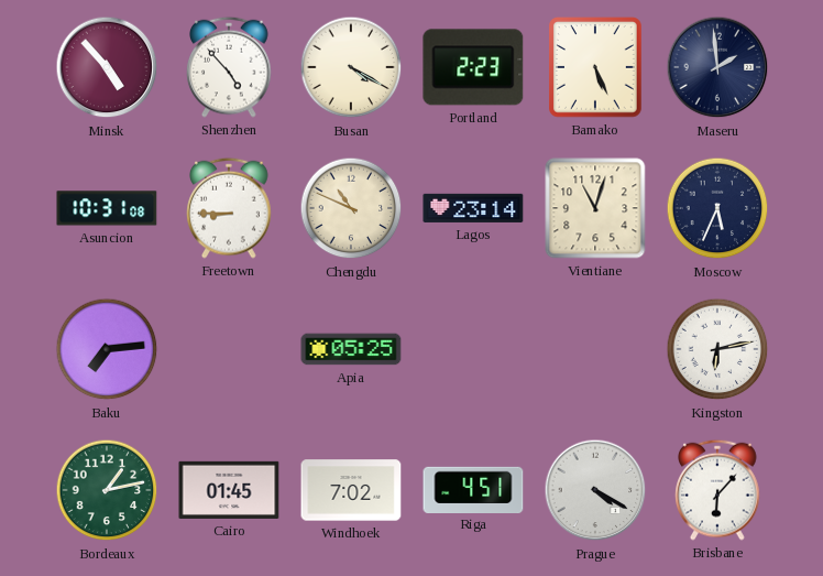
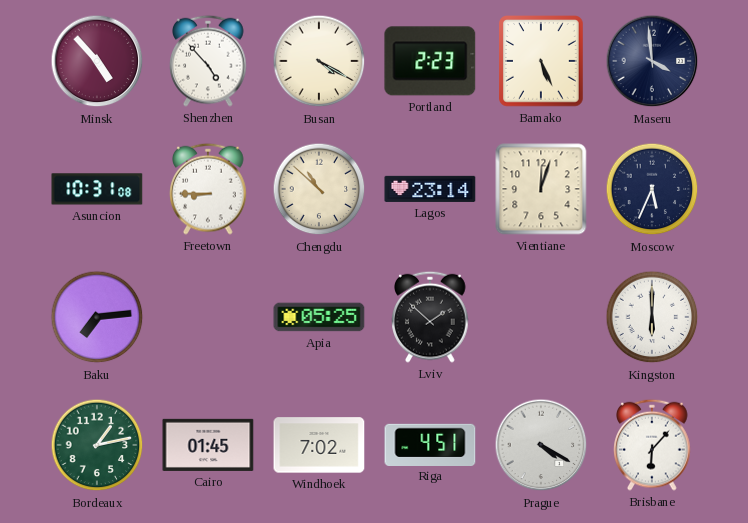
Maseru: 1:59 -> 3:59
Chengdu: 10:49 -> 10:52
Vientiane: 11:03 -> 12:03
Lviv: none -> 1:52
Kingston: 6:13 -> 6:00
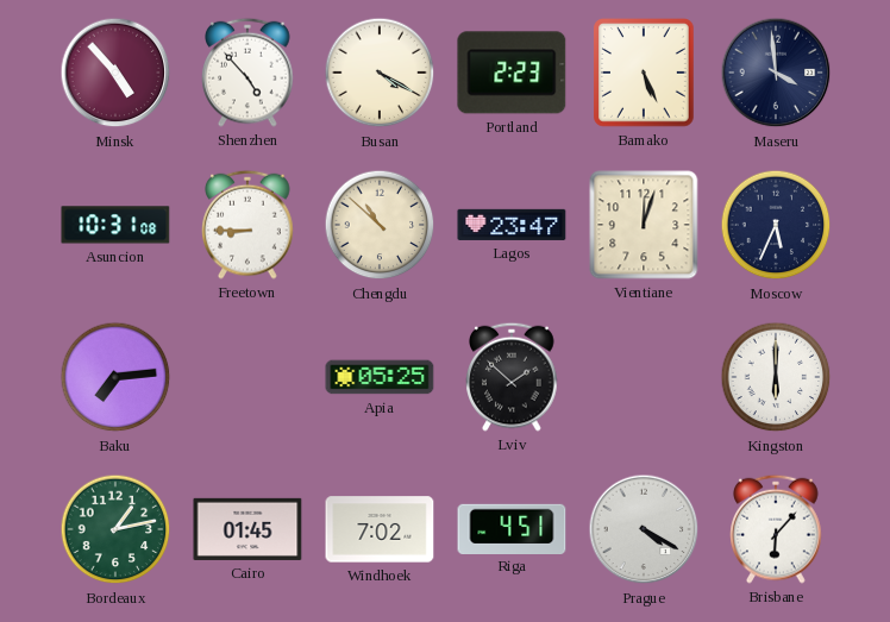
Lagos: 23:14 -> 23:47
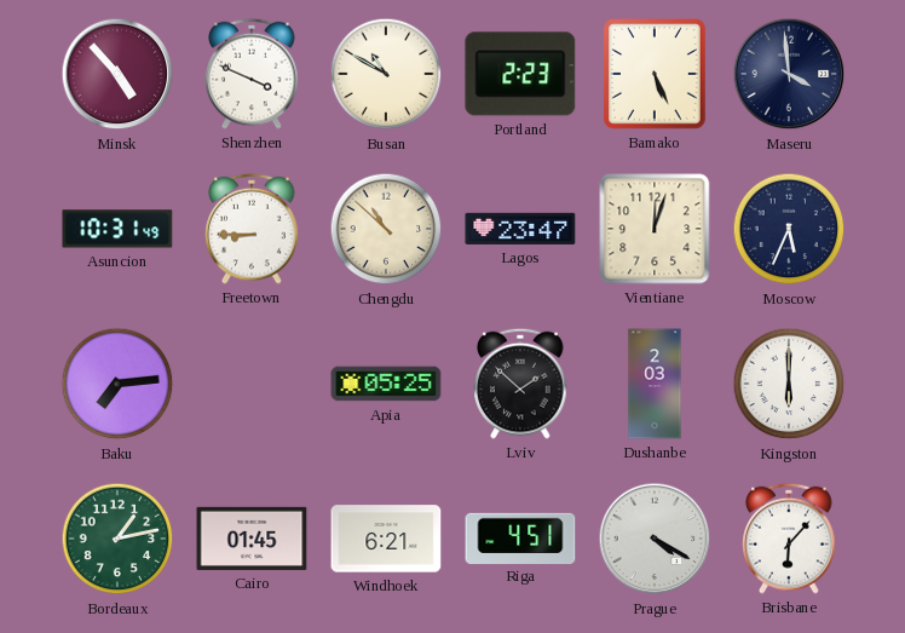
Shenzhen: 4:53 -> 3:49
Busan: 4:20 -> 10:50
Asuncion: 10:31:08 -> 10:31:49
Dushanbe: none -> 2:03
Windhoek: 7:02 -> 6:21
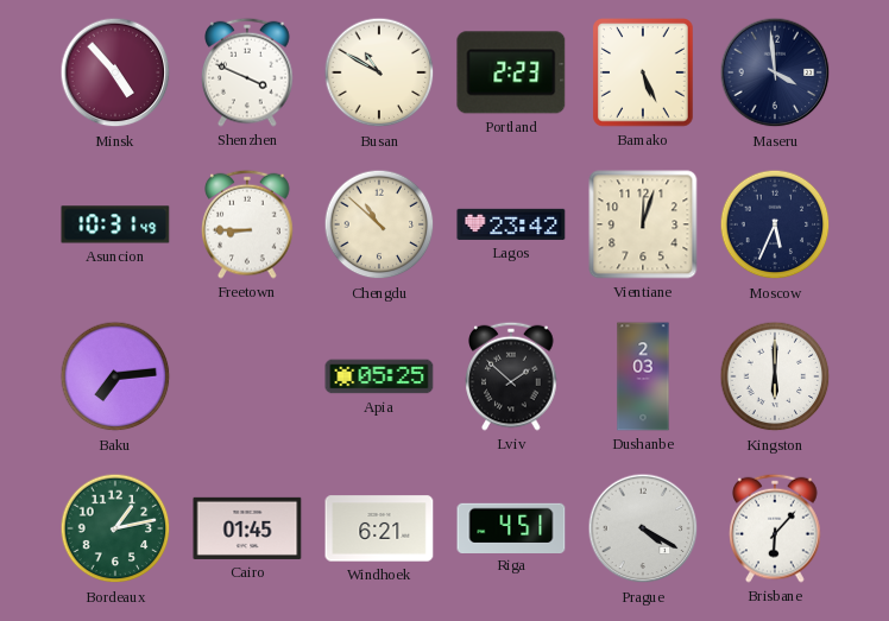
Lagos: 23:47 -> 23:42
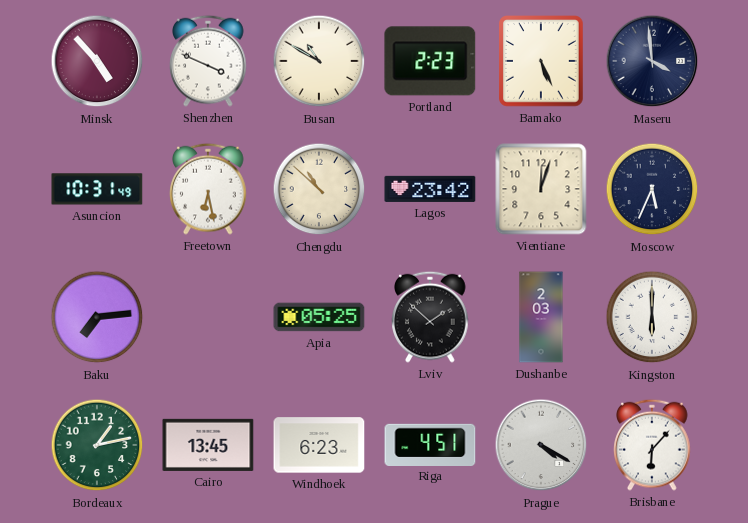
Freetown: 8:45 -> 6:28
Cairo: 01:45 -> 13:45
Windhoek: 6:21 -> 6:23
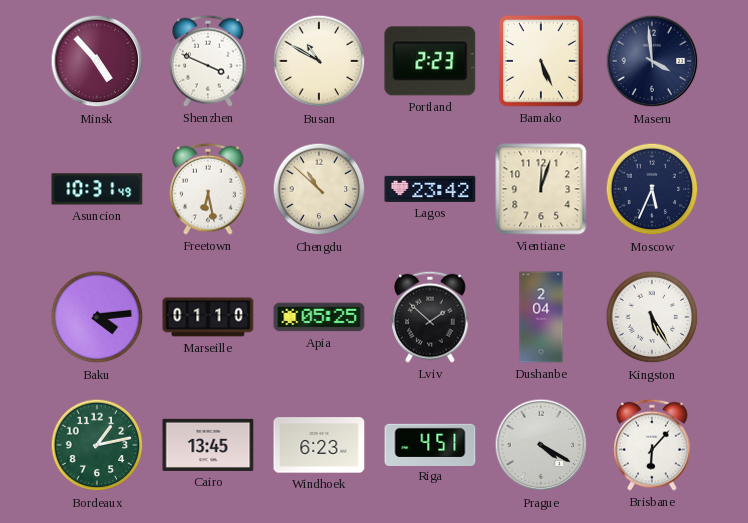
Baku: 7:14 -> 4:14
Marseille: none -> 01:10
Dushanbe: 2:03 -> 2:04
Kingston: 6:00 -> 5:25
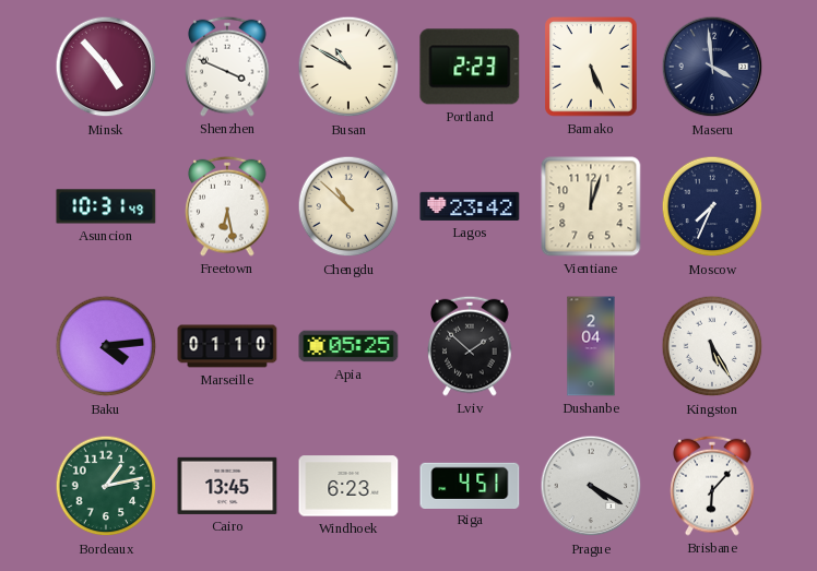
Moscow: 5:34 -> 7:34
